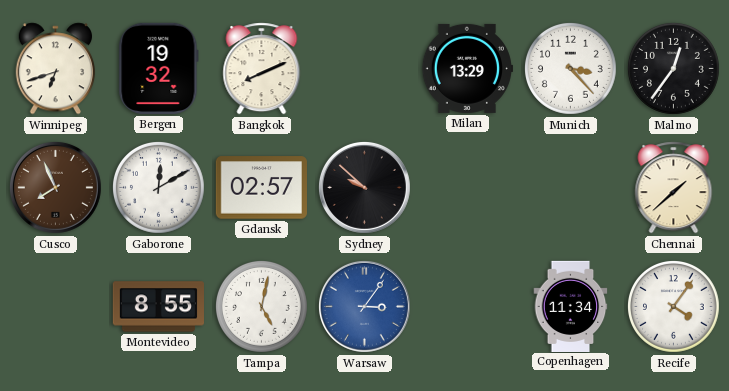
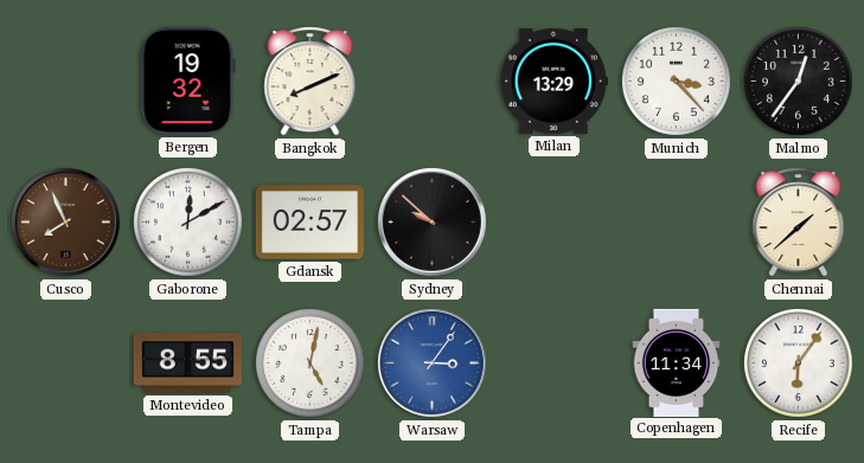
Winnipeg: 6:42 -> none
Recife: 4:06 -> 6:06
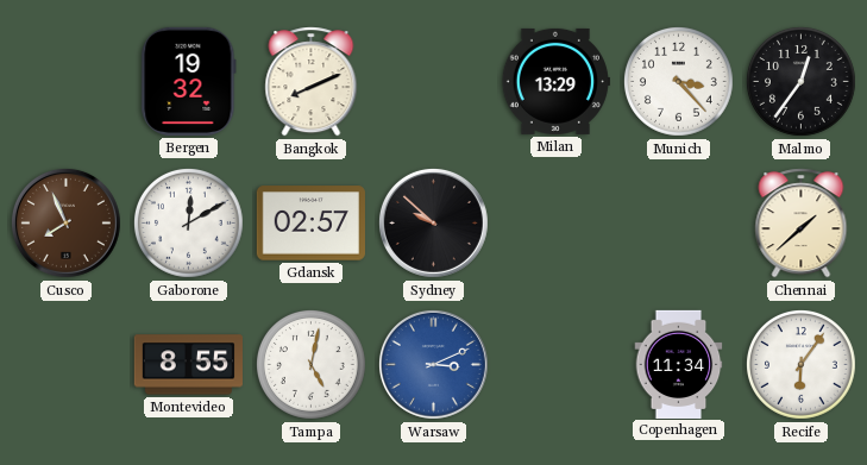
Warsaw: 3:06 -> 3:11
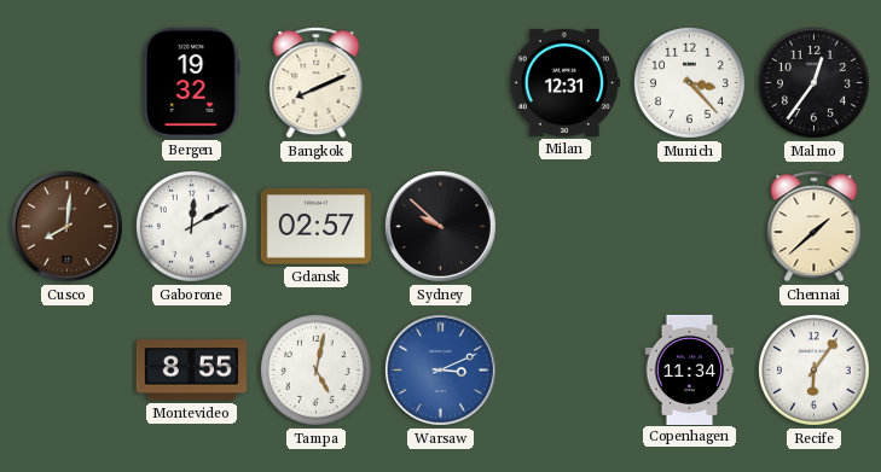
Milan: 13:29 -> 12:31
Cusco: 7:56 -> 8:01
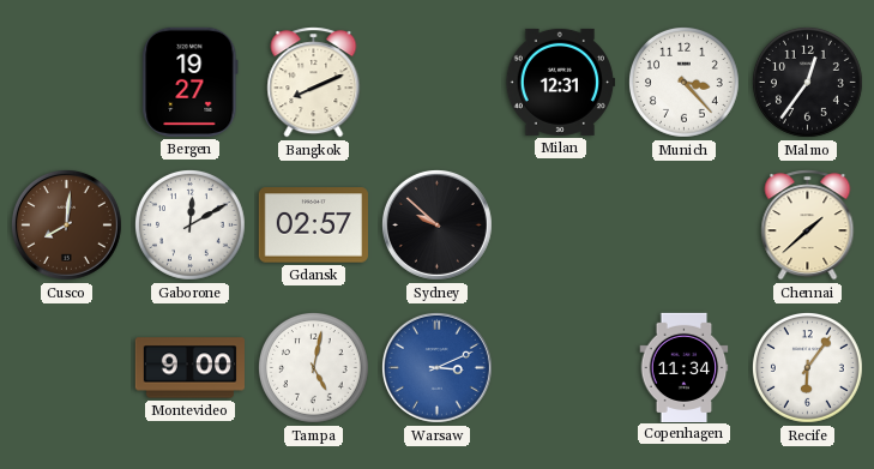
Bergen: 19:32 -> 19:27
Montevideo: 8:55 -> 9:00
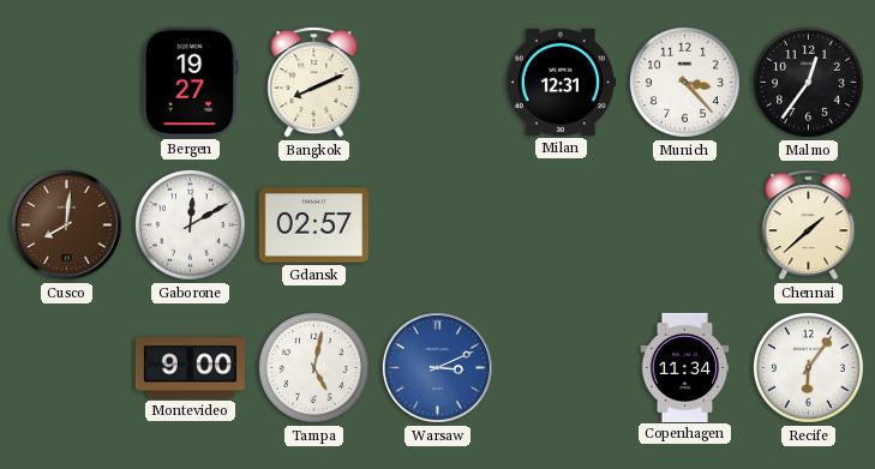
Sydney: 9:52 -> none
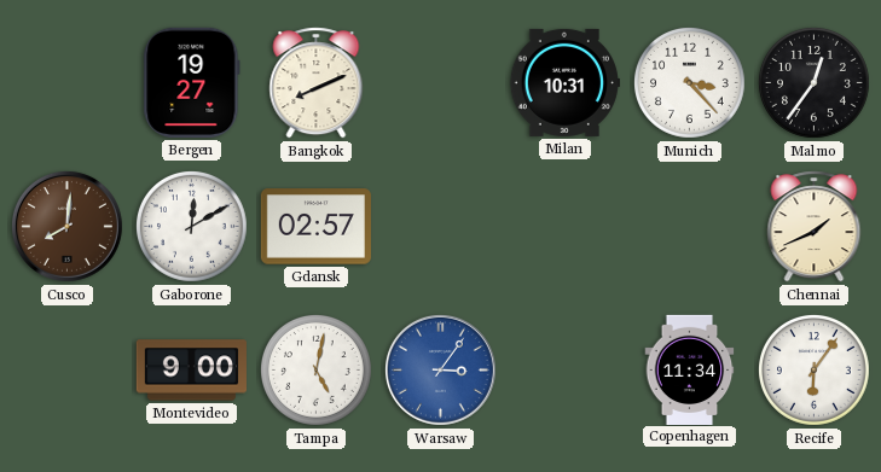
Milan: 12:31 -> 10:31
Chennai: 1:38 -> 1:41
Warsaw: 3:11 -> 3:06
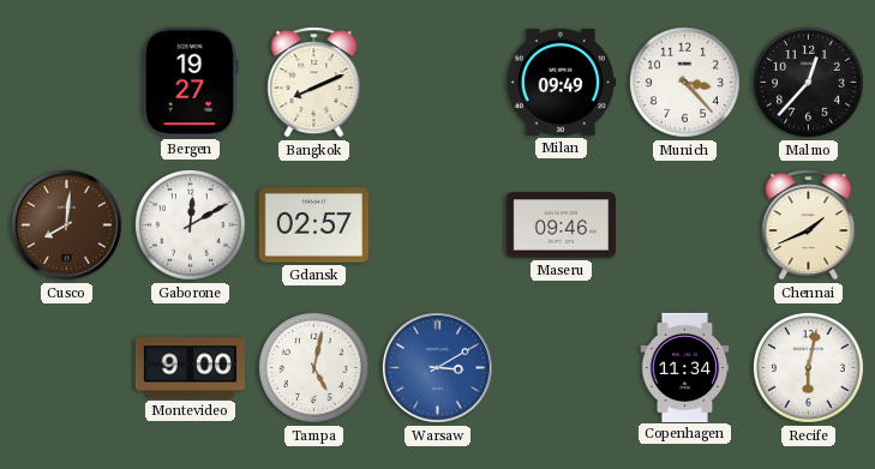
Milan: 10:31 -> 09:49
Malmo: 12:36 -> 12:37
Maseru: none -> 09:46
Warsaw: 3:06 -> 3:10
Recife: 6:06 -> 6:02
